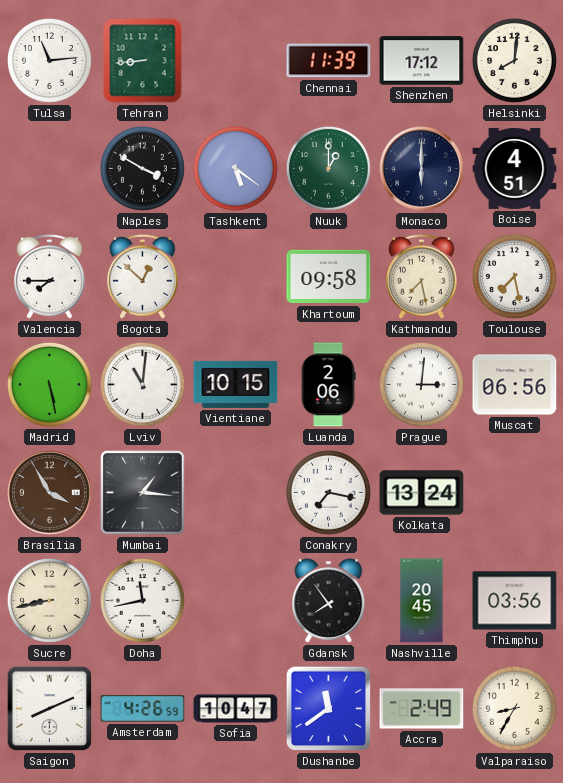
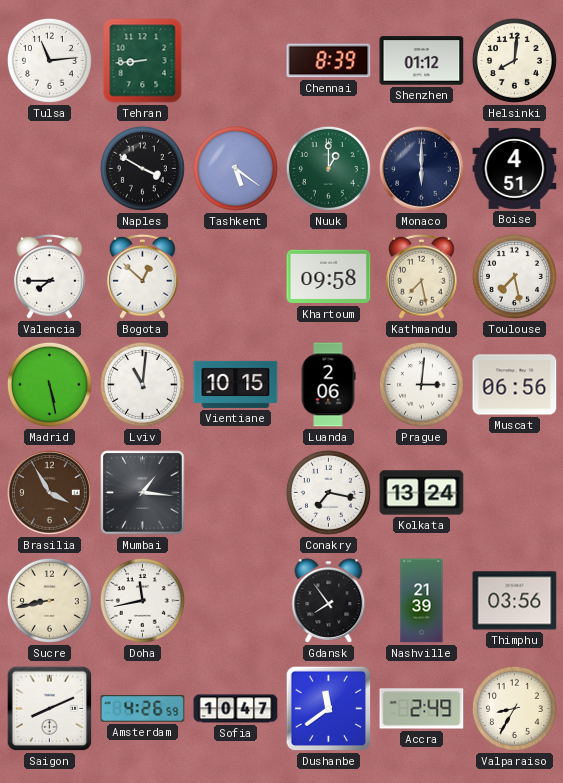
Chennai: 11:39 -> 8:39
Shenzhen: 17:12 -> 01:12
Nashville: 20:45 -> 21:39
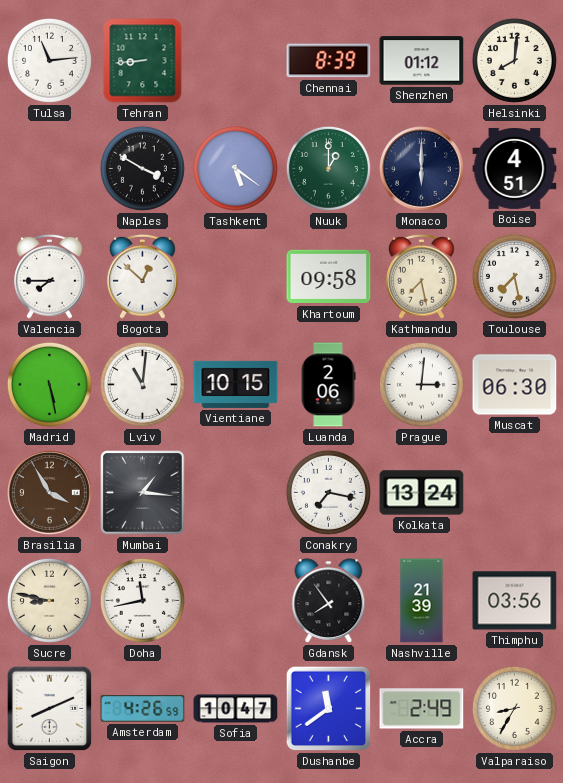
Muscat: 06:56 -> 06:30
Sucre: 8:43 -> 8:47
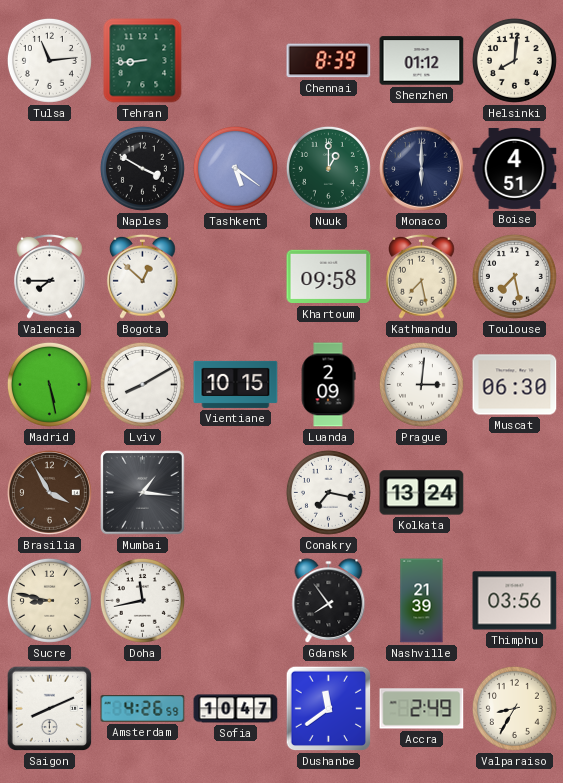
Lviv: 11:01 -> 8:10
Luanda: 2:06 -> 2:09
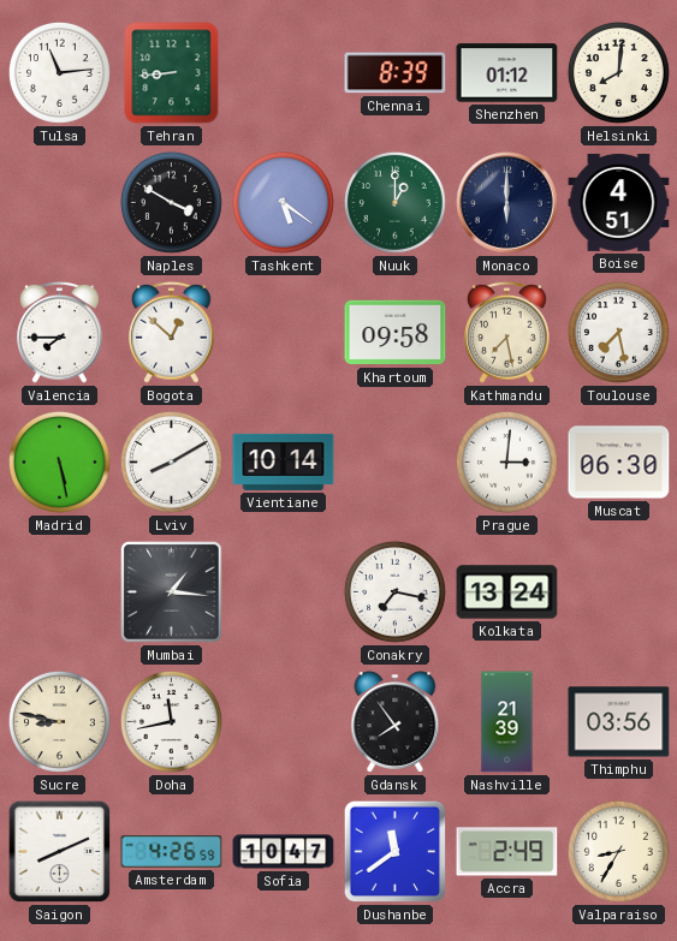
Vientiane: 10:15 -> 10:14
Luanda: 2:09 -> none
Brasilia: 3:55 -> none
